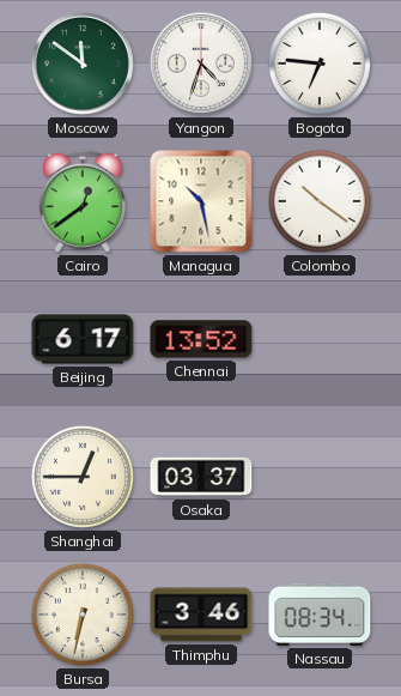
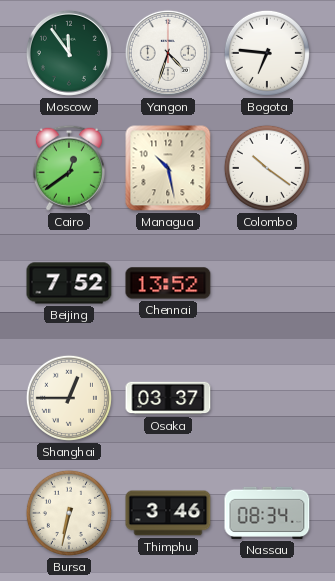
Moscow: 11:51 -> 11:54
Beijing: 6:17 -> 7:52
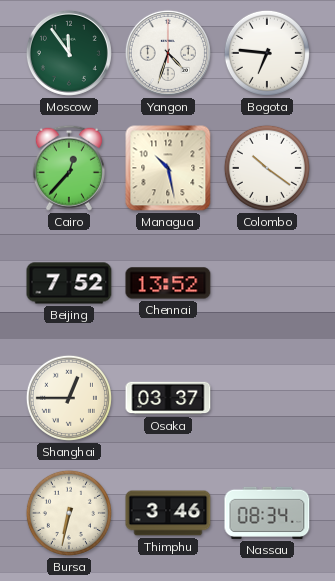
Cairo: 12:39 -> 12:37
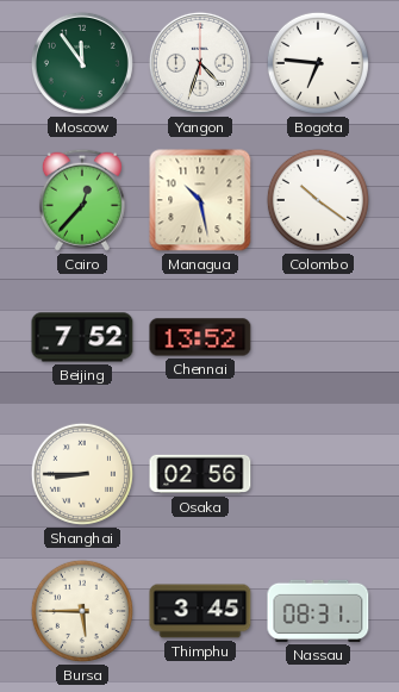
Shanghai: 12:45 -> 8:45
Osaka: 03:37 -> 02:56
Bursa: 6:32 -> 5:45
Thimphu: 3:46 -> 3:45
Nassau: 08:34 -> 08:31
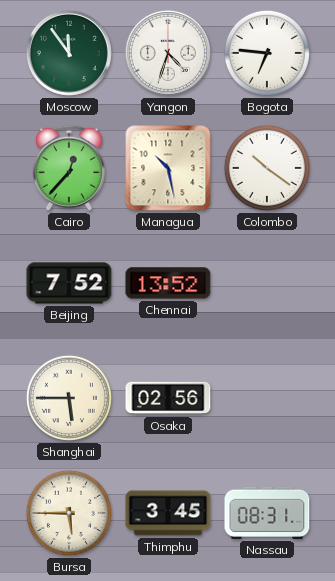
Shanghai: 8:45 -> 5:45
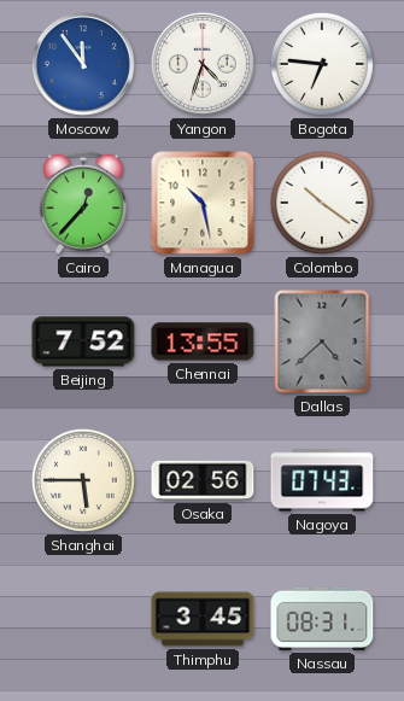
Moscow dial: green -> blue
Chennai: 13:52 -> 13:55
Dallas: none -> 4:38
Nagoya: none -> 07:43
Bursa: 5:45 -> none
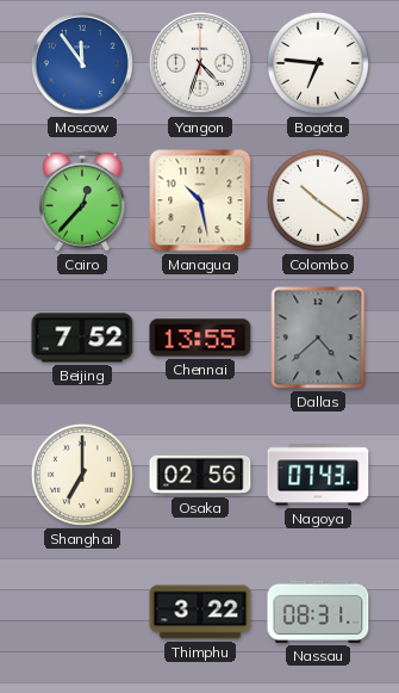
Shanghai: 5:45 -> 7:00
Thimphu: 3:45 -> 3:22
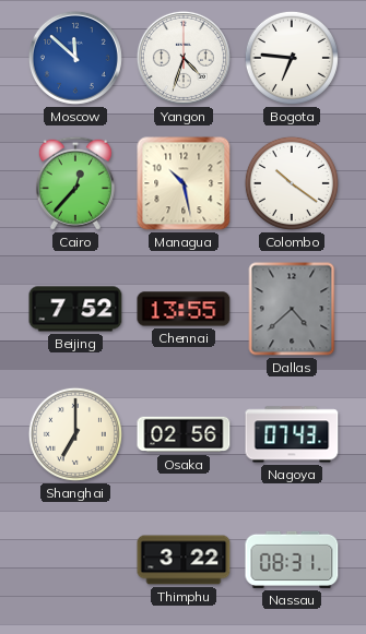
Moscow: 11:54 -> 11:52
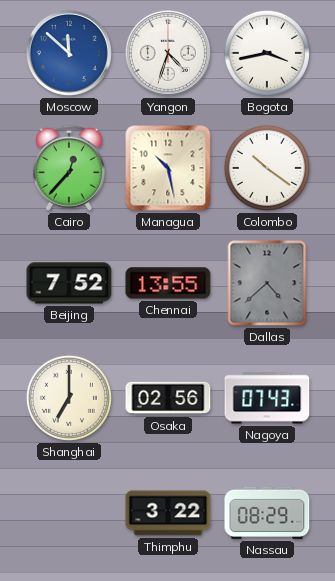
Bogota: 6:46 -> 3:43
Nassau: 08:31 -> 08:29
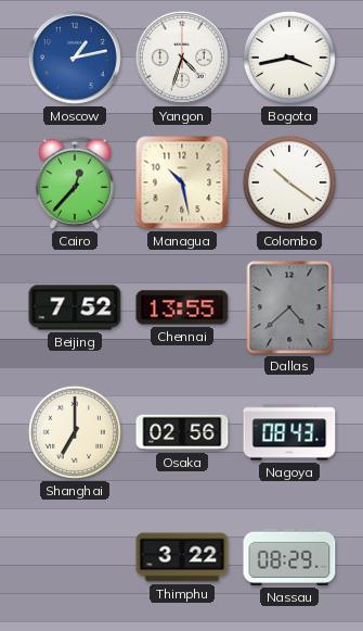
Moscow: 11:52 -> 1:13
Nagoya: 07:43 -> 08:43
